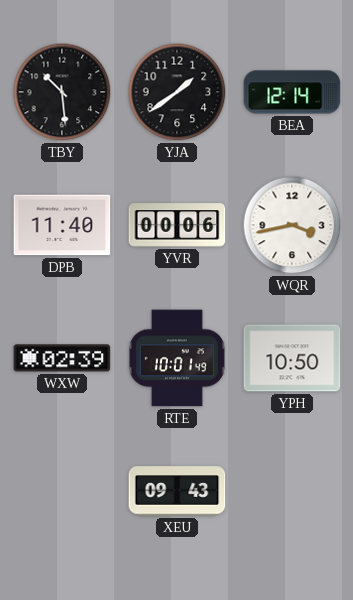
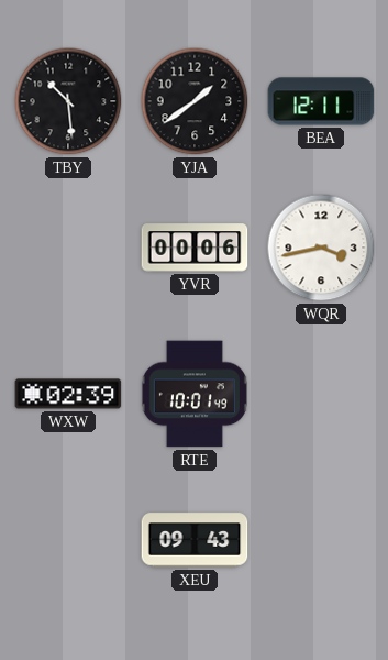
BEA: 12:14 -> 12:11
DPB: 11:40 -> none
YPH: 10:50 -> none
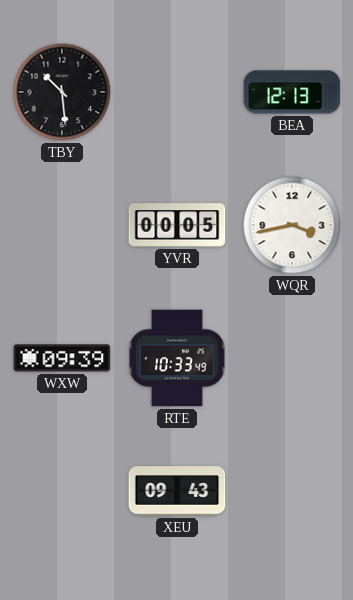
YJA: 1:39 -> none
BEA: 12:11 -> 12:13
YVR: 00:06 -> 00:05
WXW: 02:39 -> 09:39
RTE: 10:01 -> 10:33
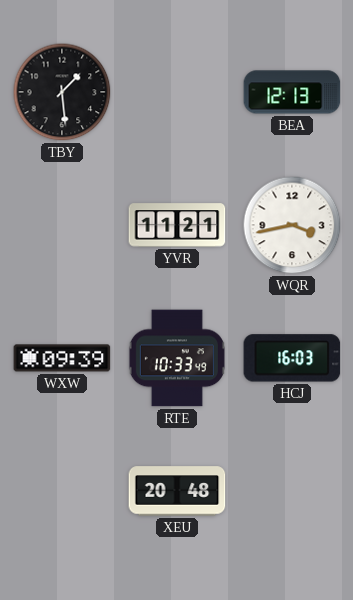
TBY: 10:29 -> 1:29
YVR: 00:05 -> 11:21
HCJ: none -> 16:03
XEU: 09:43 -> 20:48
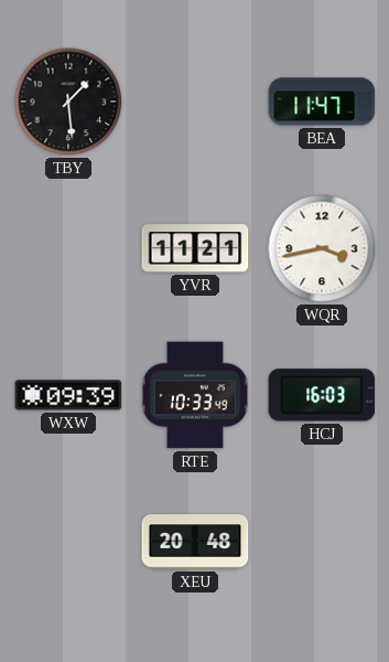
BEA: 12:13 -> 11:47
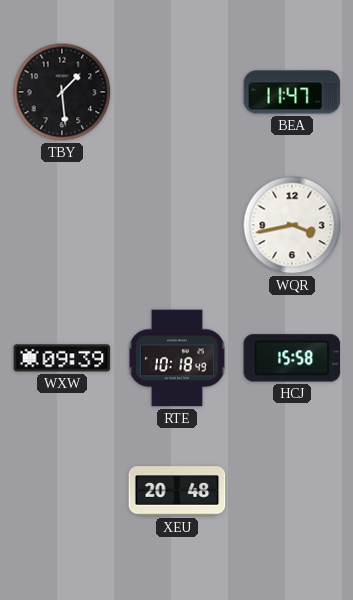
YVR: 11:21 -> none
RTE: 10:33 -> 10:18
HCJ: 16:03 -> 15:58
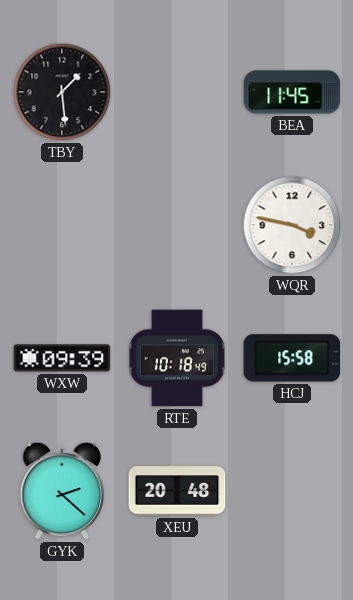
BEA: 11:47 -> 11:45
WQR: 3:43 -> 3:47
GYK: none -> 2:22
